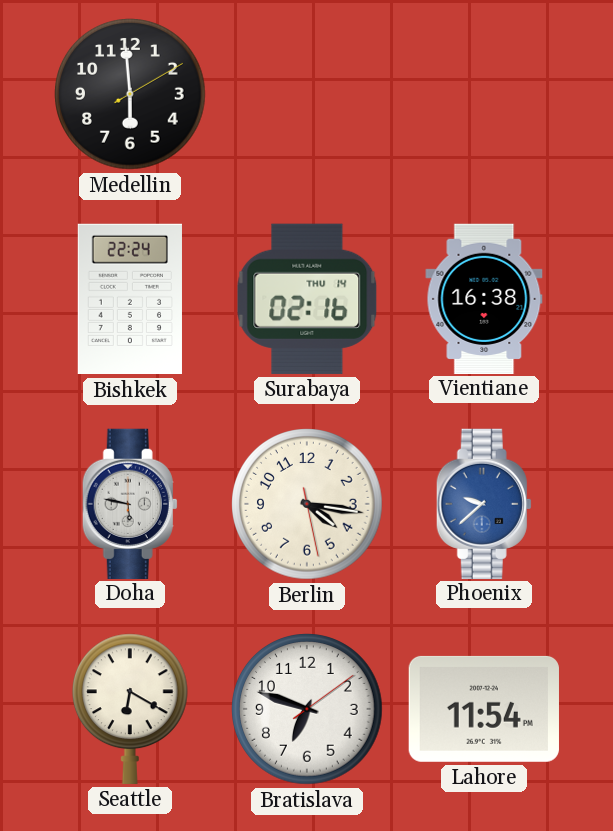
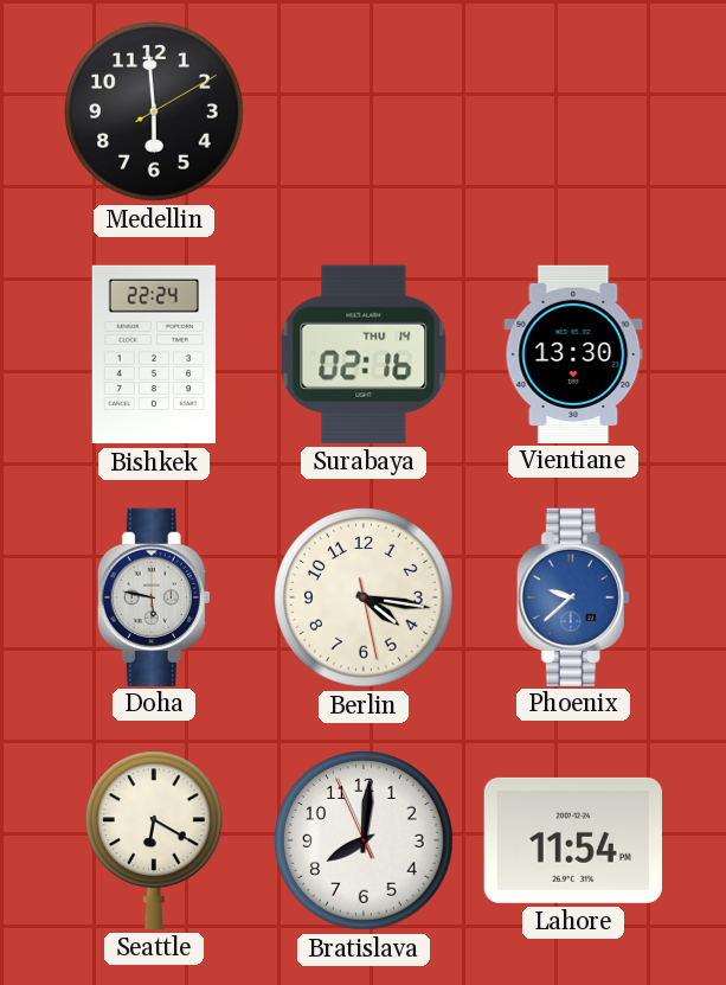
Vientiane: 16:38 -> 13:30
Bratislava: 6:48 -> 8:00
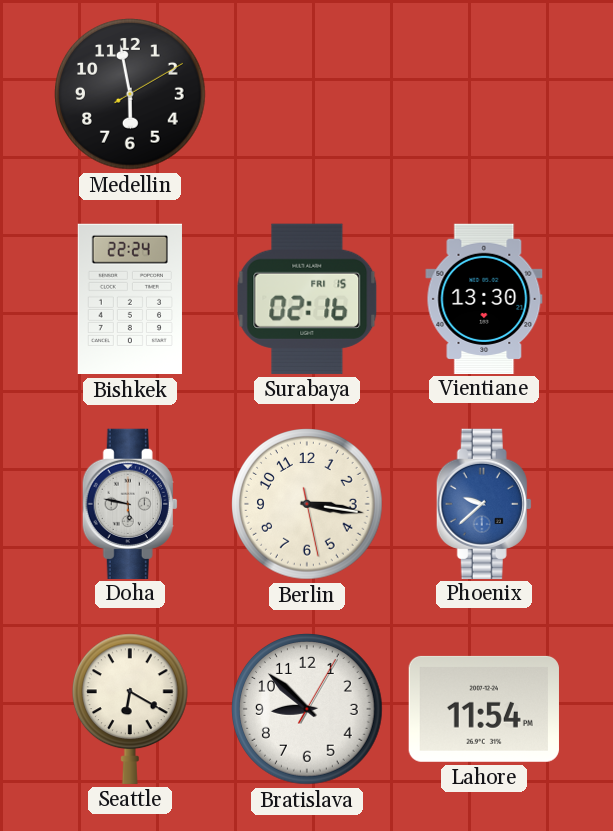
Medellin: 5:59 -> 5:58
Surabaya date: THU 14 -> FRI 15
Berlin: 4:16 -> 3:16
Bratislava: 8:00 -> 8:52
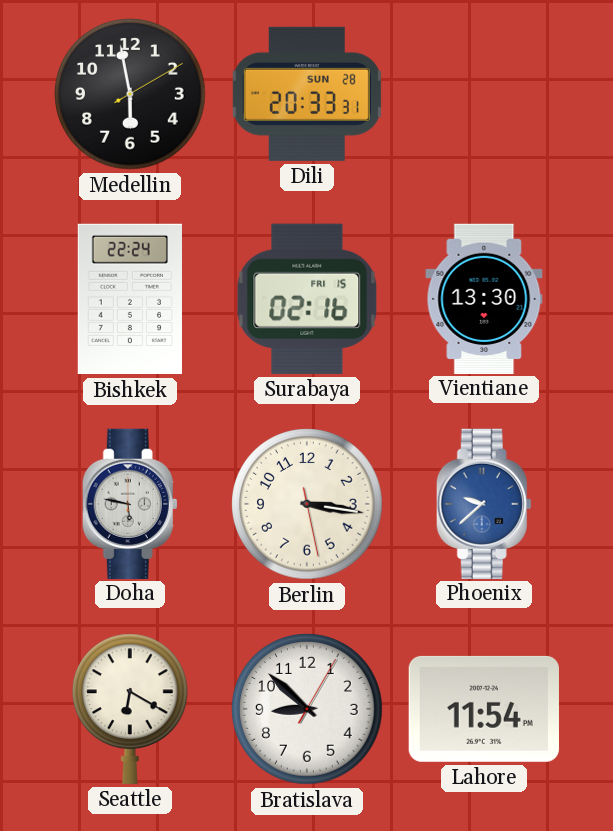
Dili: none -> 20:33
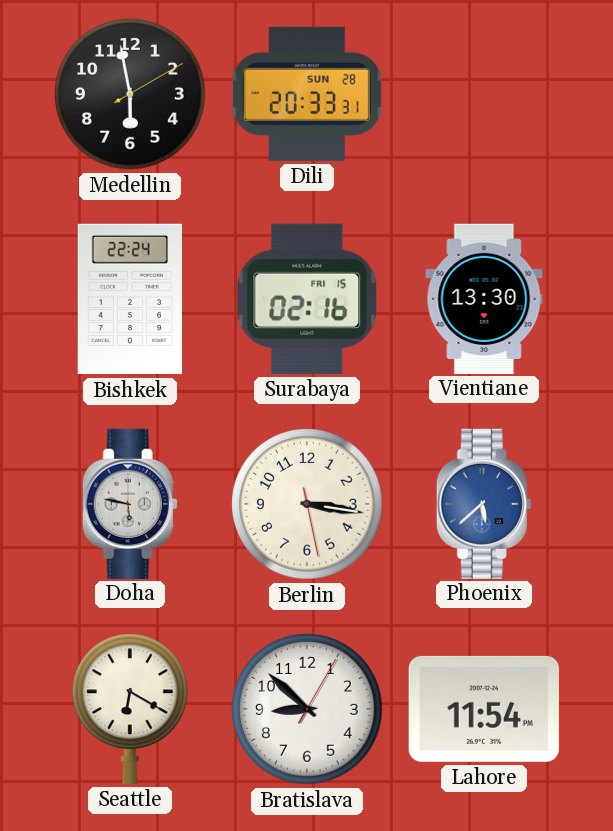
Phoenix: 9:38 -> 5:38
